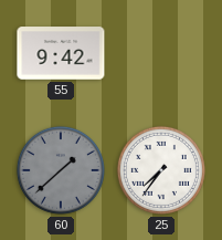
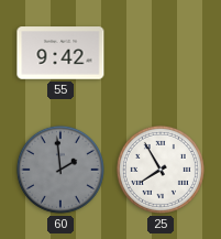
60: 1:38 -> 1:59
25: 7:36 -> 7:55
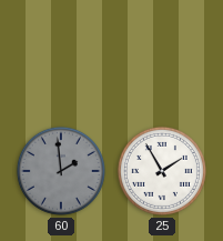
55: 9:42 -> none
25: 7:55 -> 1:55
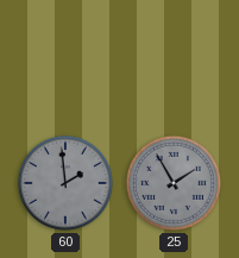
25 dial: white -> grey
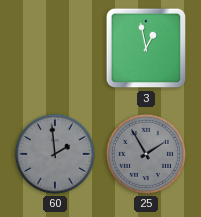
3: none -> 12:58
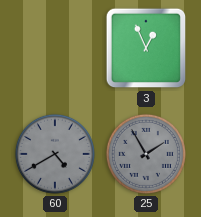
3: 12:58 -> 12:56
60: 1:59 -> 4:40
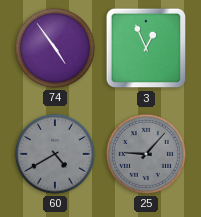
74: none -> 4:54
25: 1:55 -> 9:07
